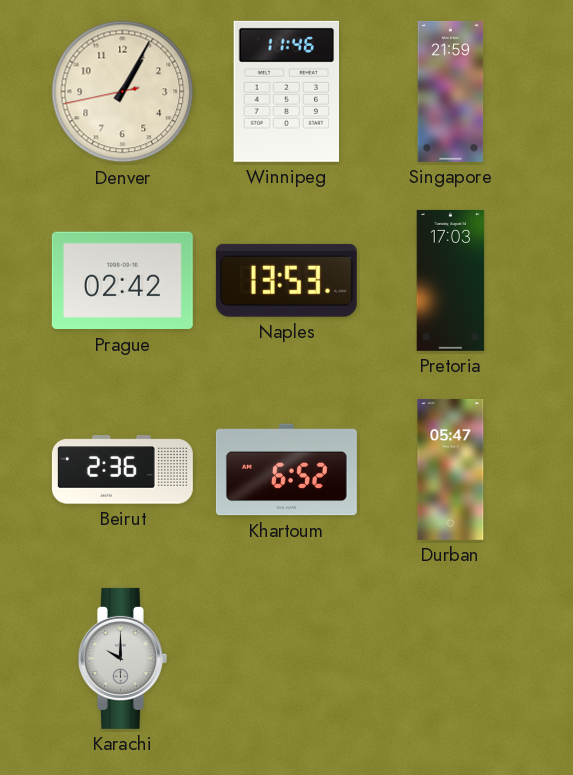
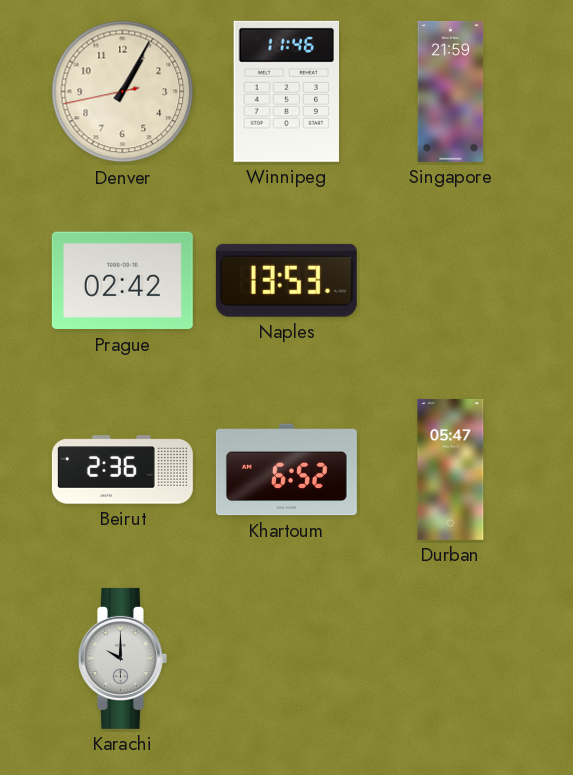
Pretoria: 17:03 -> none
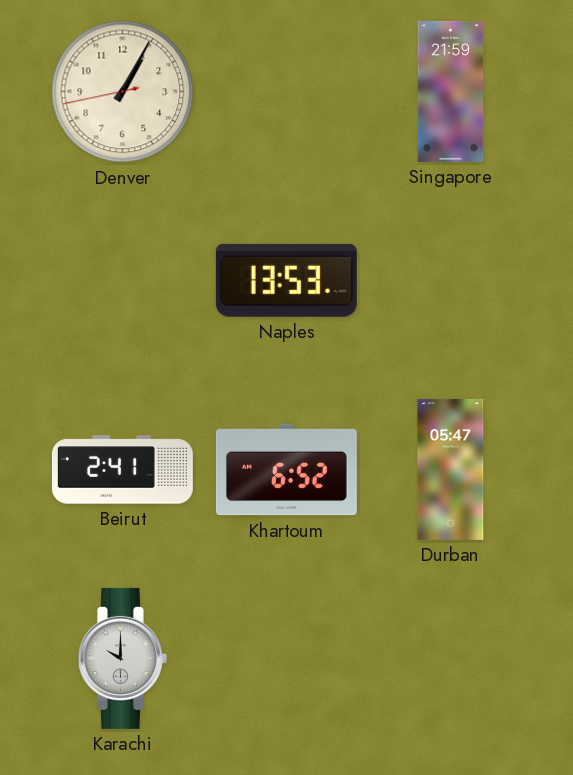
Winnipeg: 11:46 -> none
Prague: 02:42 -> none
Beirut: 2:36 -> 2:41
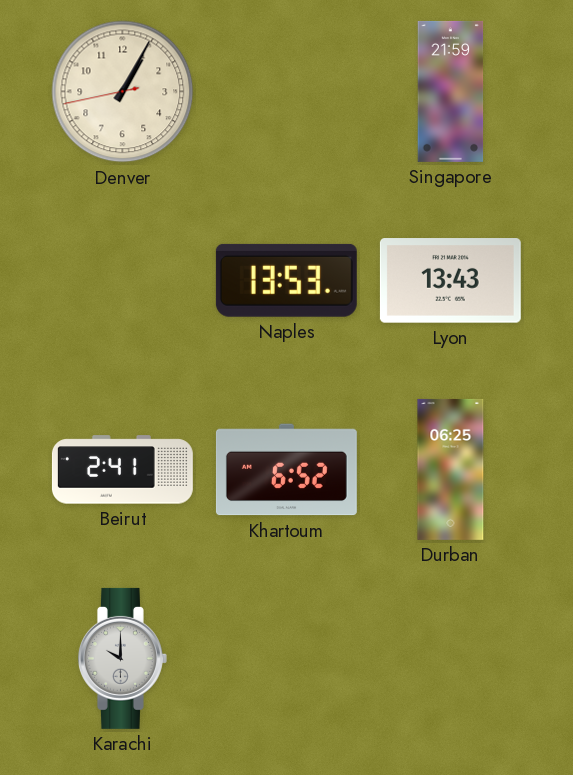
Lyon: none -> 13:43
Durban: 05:47 -> 06:25
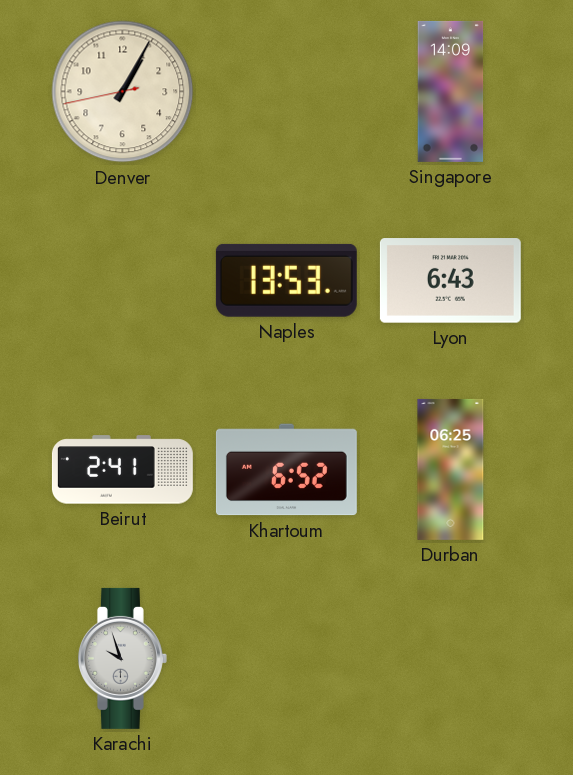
Singapore: 21:59 -> 14:09
Lyon: 13:43 -> 6:43
Karachi: 10:00 -> 9:57
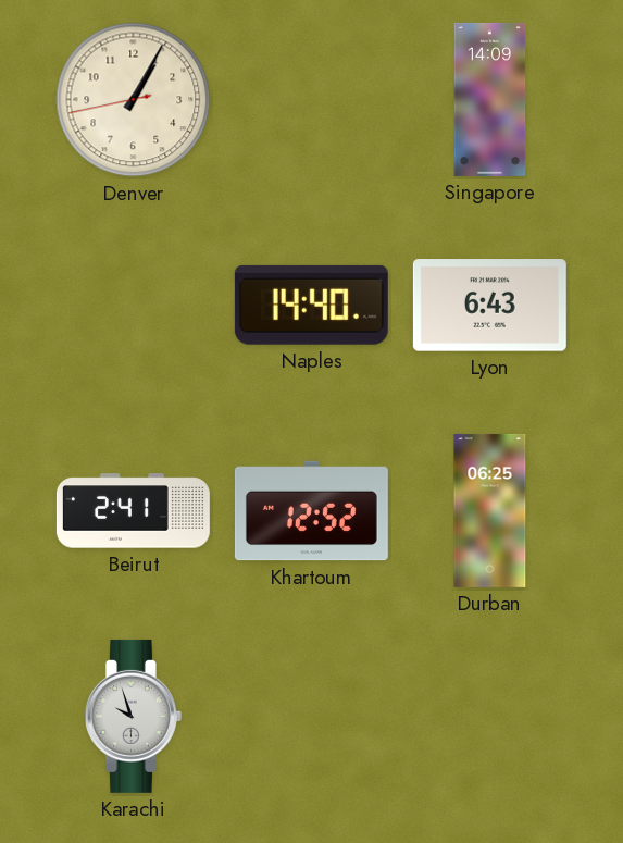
Naples: 13:53 -> 14:40
Khartoum: 6:52 -> 12:52
